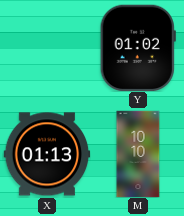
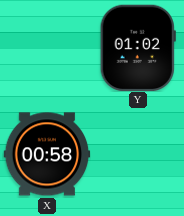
X: 01:13 -> 00:58
M: 10:10 -> none
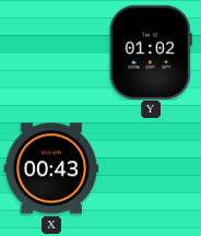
X: 00:58 -> 00:43
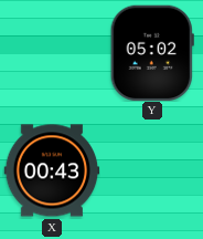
Y: 01:02 -> 05:02
